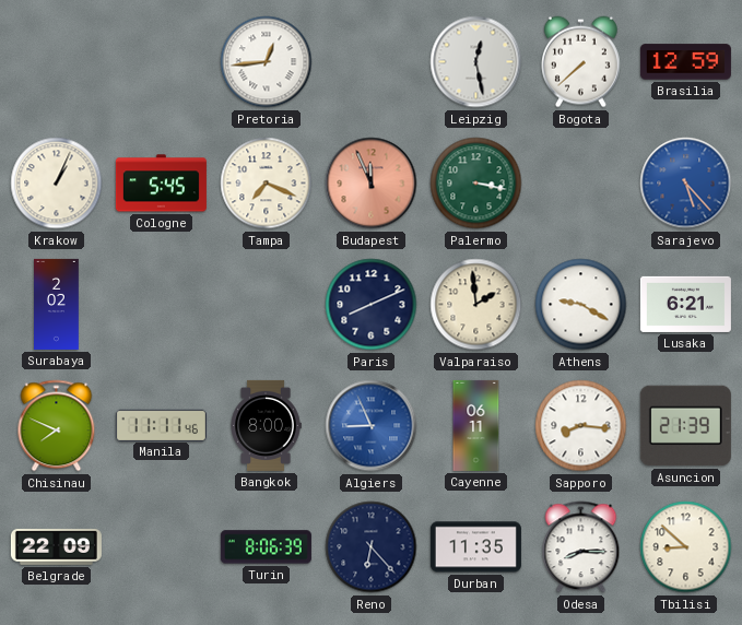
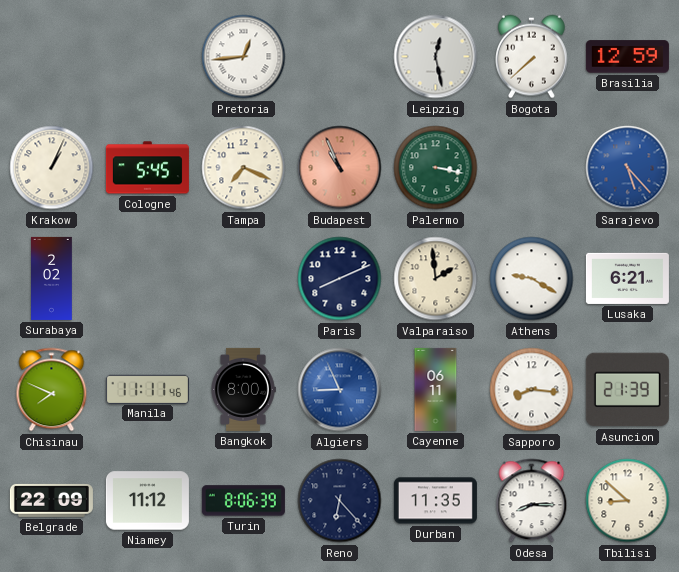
Budapest: 11:56 -> 10:56
Niamey: none -> 11:12
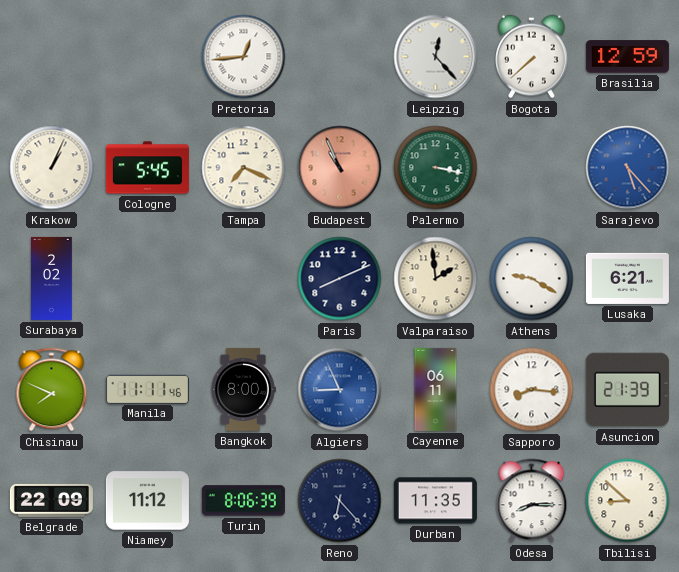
Leipzig: 12:28 -> 12:23
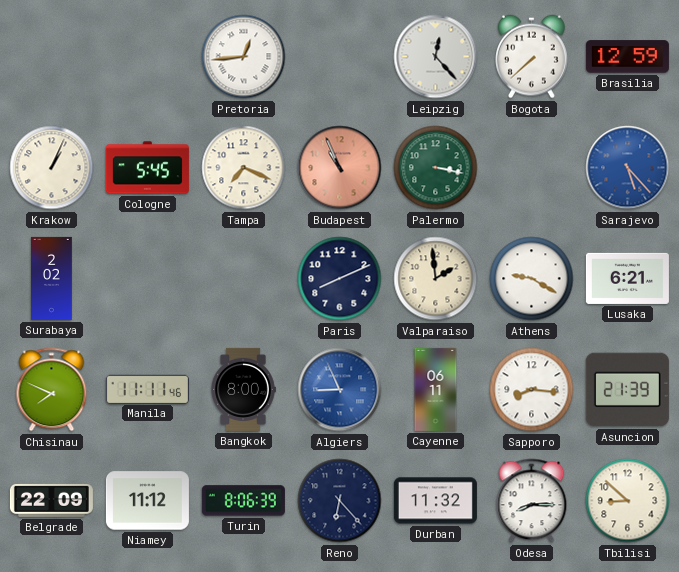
Durban: 11:35 -> 11:32
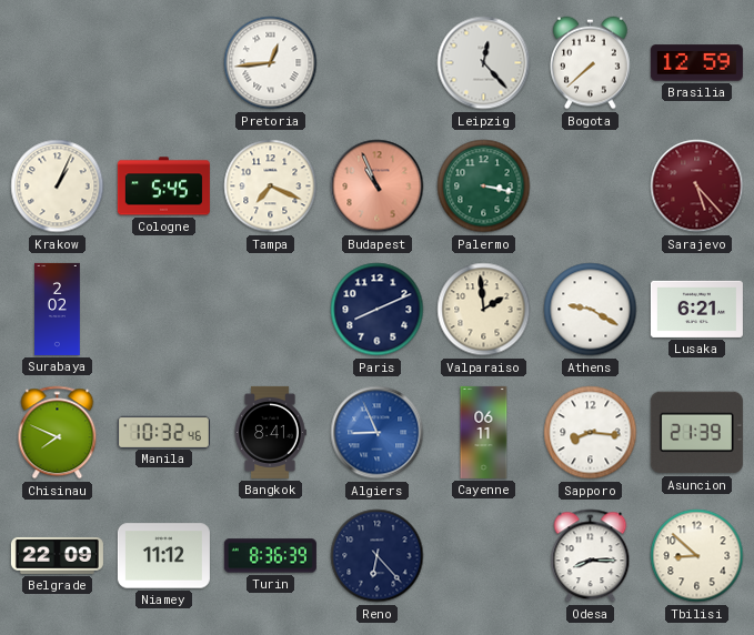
Sarajevo dial: blue -> burgundy
Manila: 11:11 -> 10:32
Bangkok: 8:00 -> 8:41
Turin: 8:06 -> 8:36
Durban: 11:32 -> none
